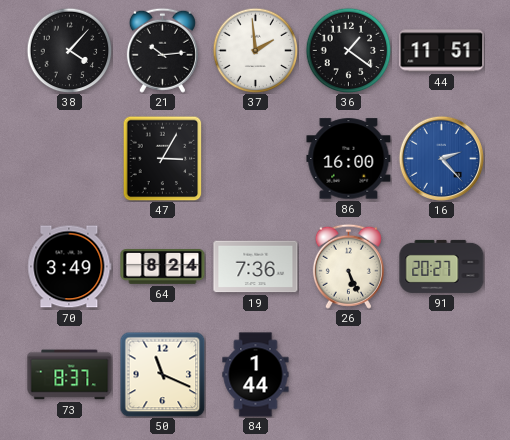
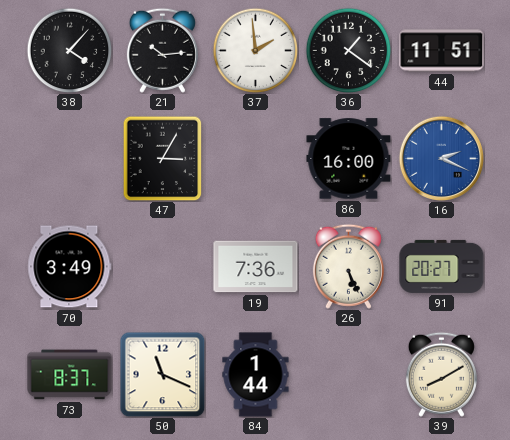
16: 2:23 -> 2:19
64: 8:24 -> none
39: none -> 8:10
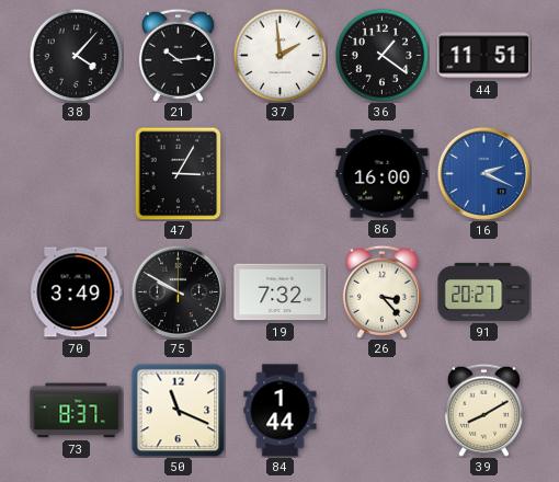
75: none -> 9:50
19: 7:36 -> 7:32
26: 5:26 -> 3:23
